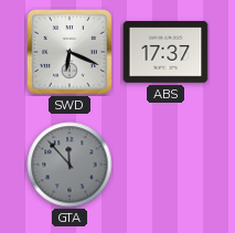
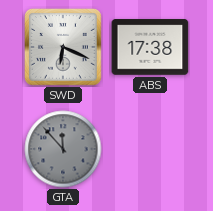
ABS: 17:37 -> 17:38
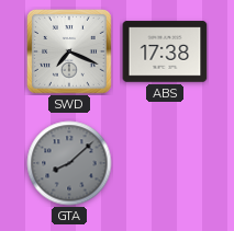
SWD: 6:19 -> 7:19
GTA: 11:53 -> 8:08
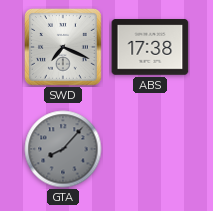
GTA: 8:08 -> 8:07
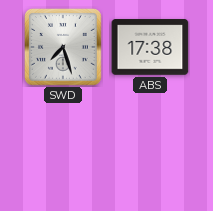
SWD: 7:19 -> 7:27
GTA: 8:07 -> none
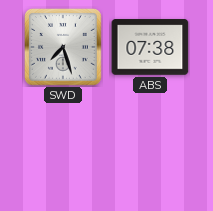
ABS: 17:38 -> 07:38
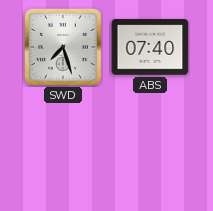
ABS: 07:38 -> 07:40
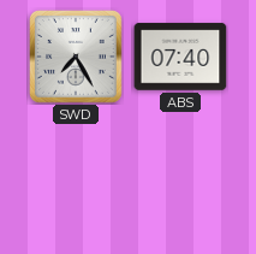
SWD: 7:27 -> 7:25
